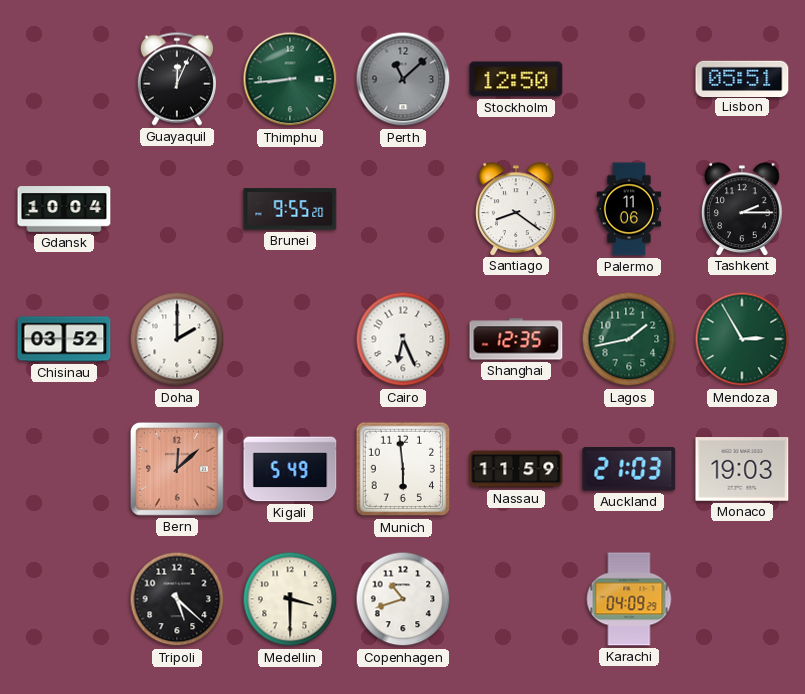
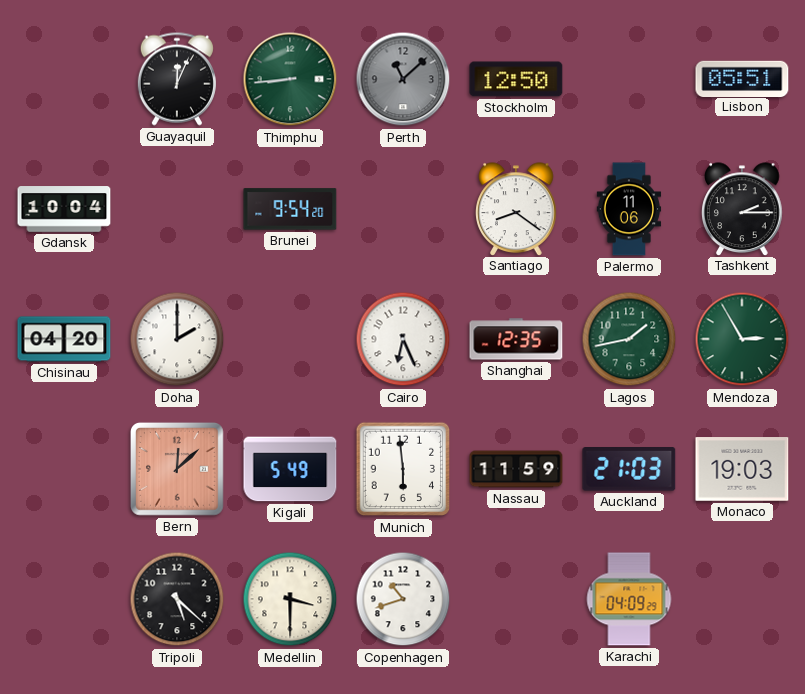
Brunei: 9:55 -> 9:54
Chisinau: 03:52 -> 04:20
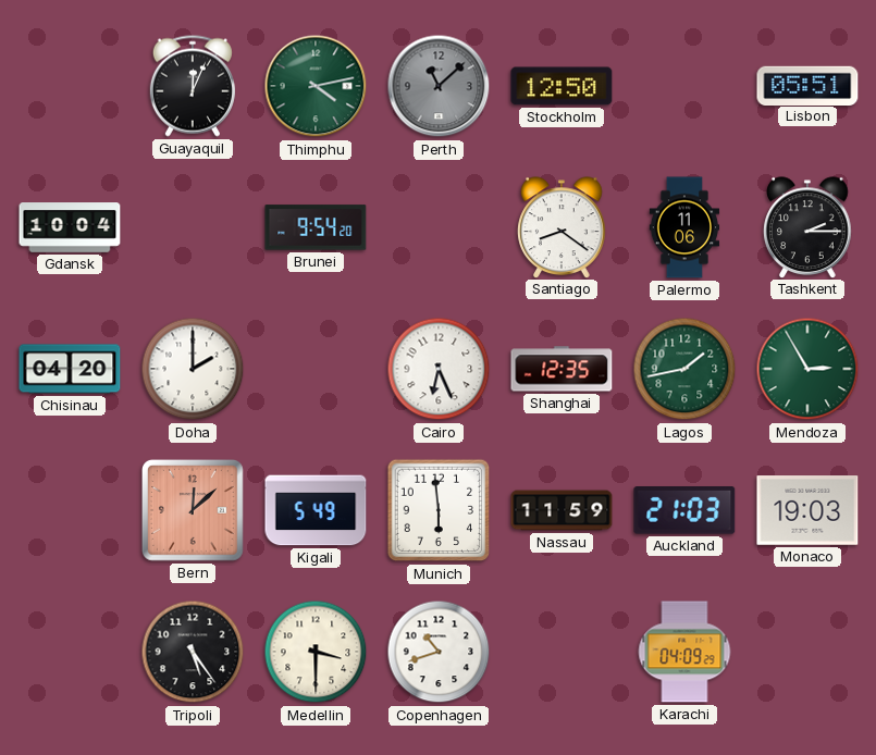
Thimphu: 8:44 -> 4:13
Tripoli: 5:22 -> 5:24
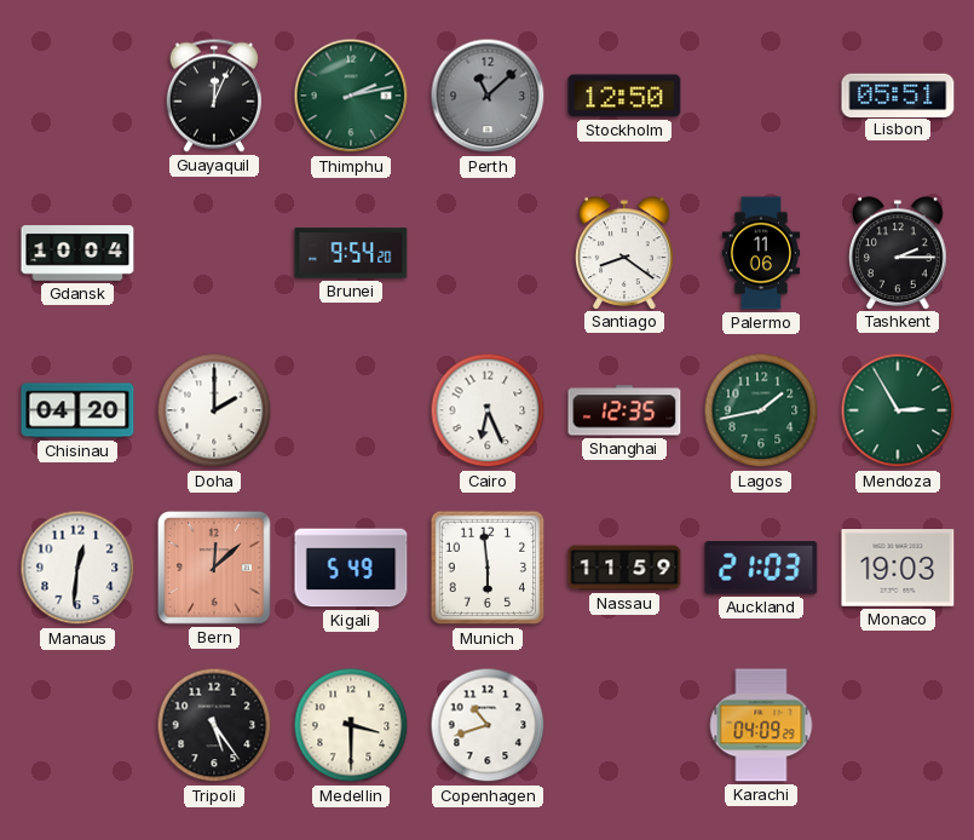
Thimphu: 4:13 -> 2:13
Manaus: none -> 12:31
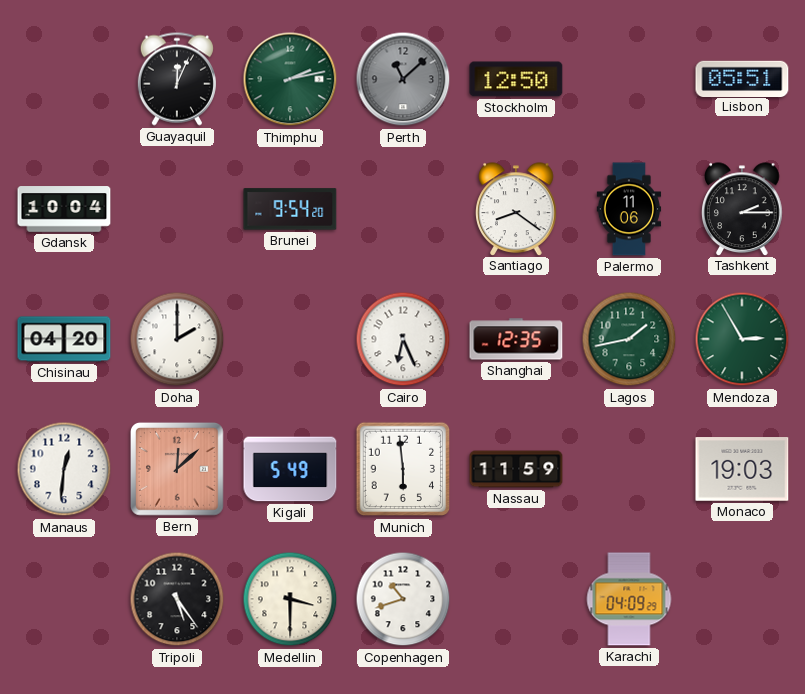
Auckland: 21:03 -> none
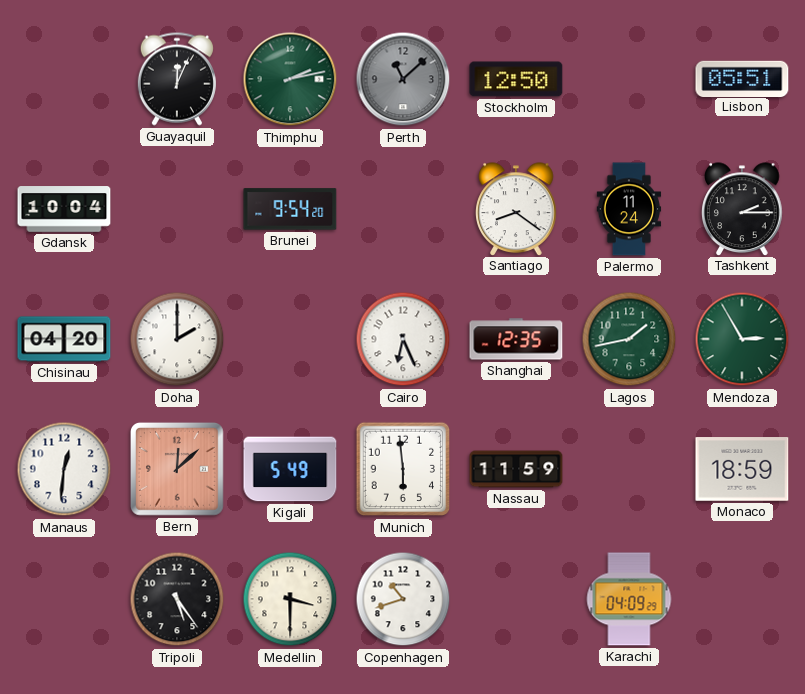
Palermo: 11:06 -> 11:24
Monaco: 19:03 -> 18:59
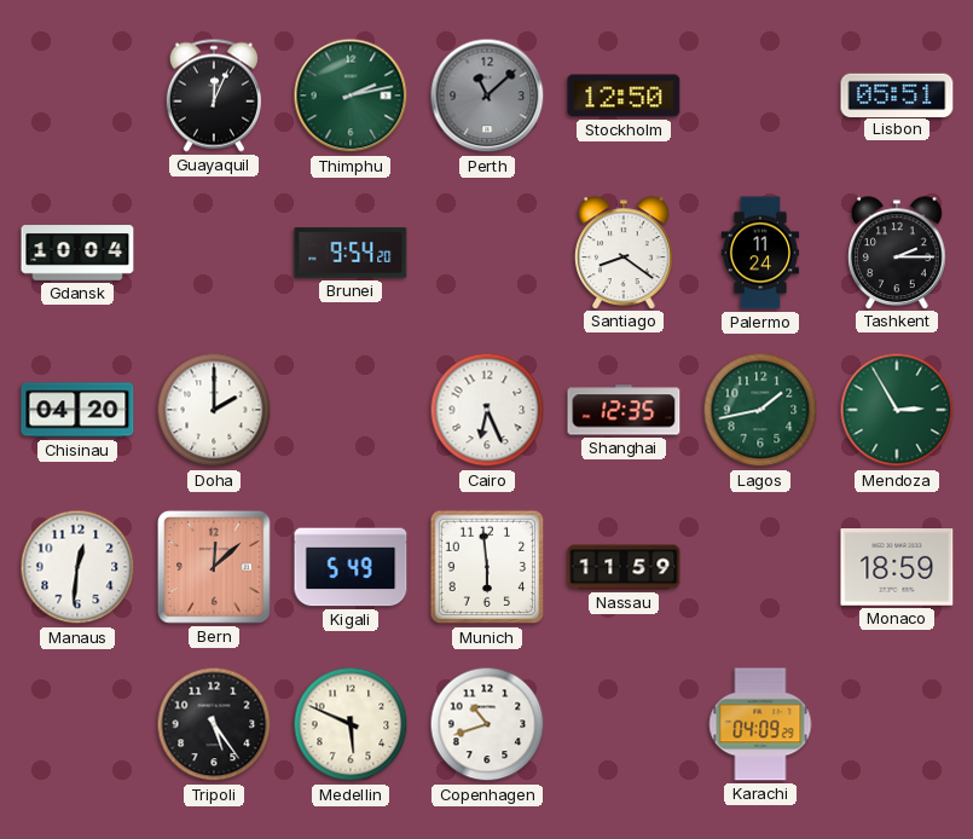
Medellin: 3:30 -> 5:49
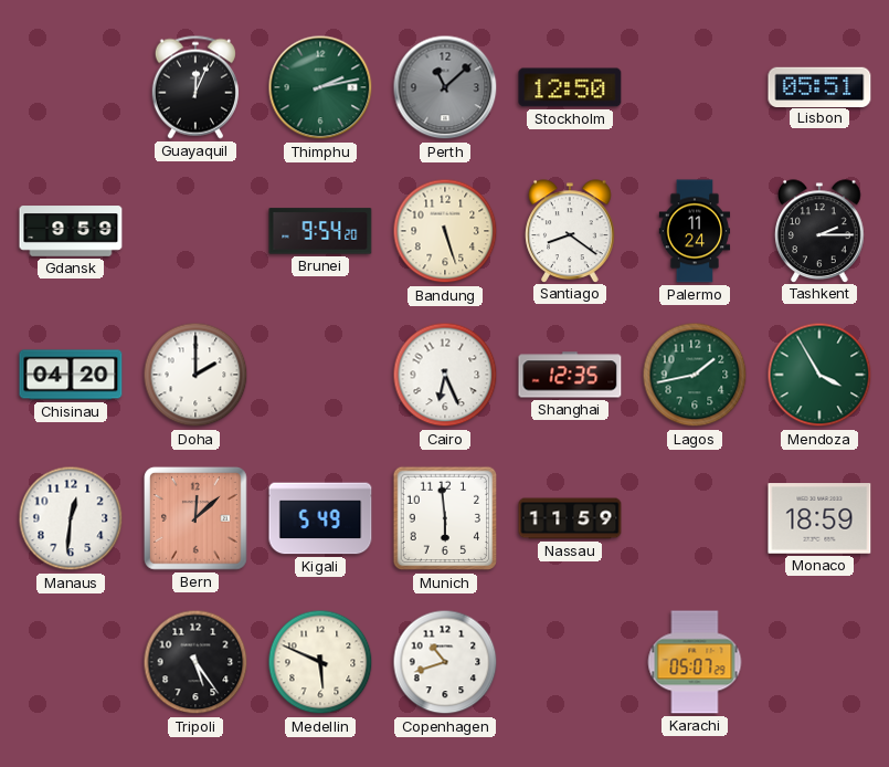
Gdansk: 10:04 -> 9:59
Bandung: none -> 5:27
Mendoza: 2:55 -> 3:55
Karachi: 04:09 -> 05:07
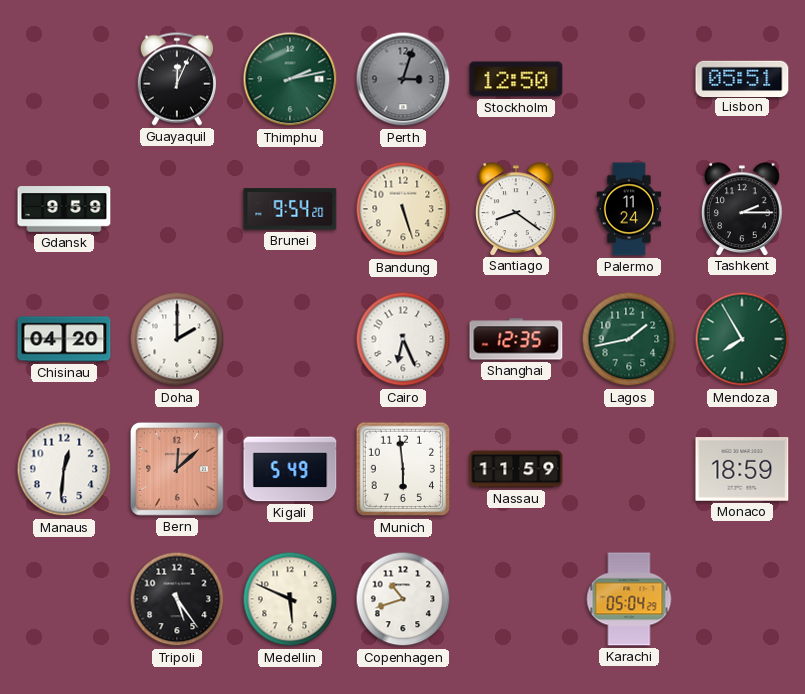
Perth: 11:08 -> 3:03
Mendoza: 3:55 -> 7:55
Karachi: 05:07 -> 05:04
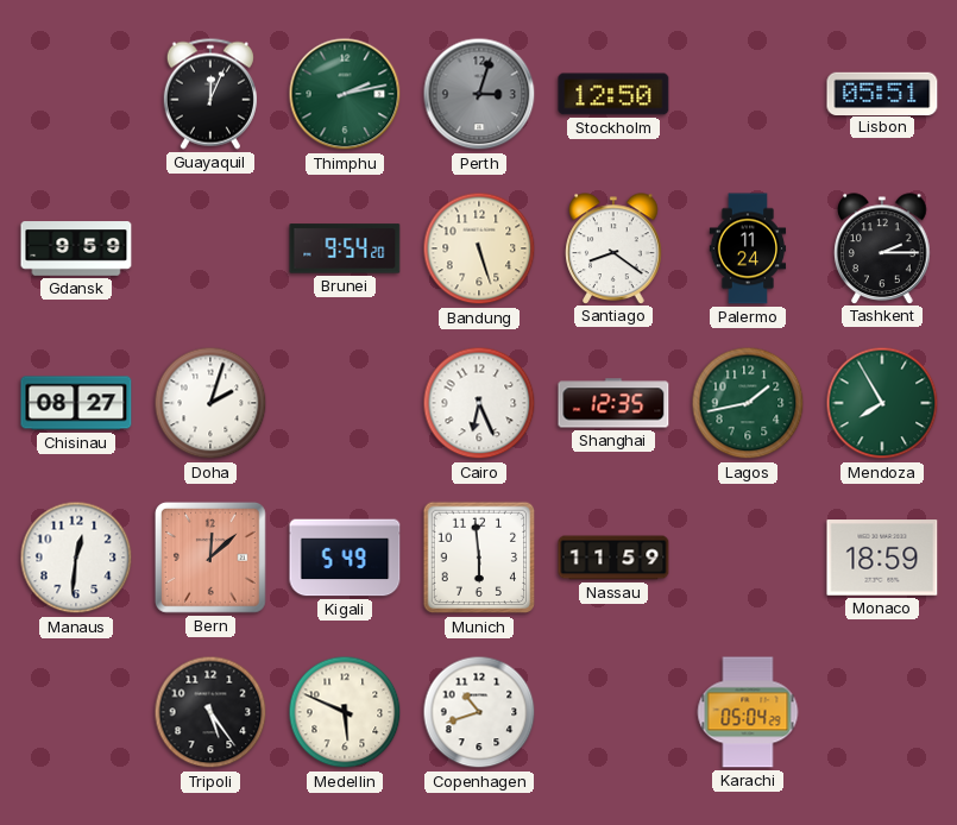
Chisinau: 04:20 -> 08:27
Doha: 2:00 -> 2:03
